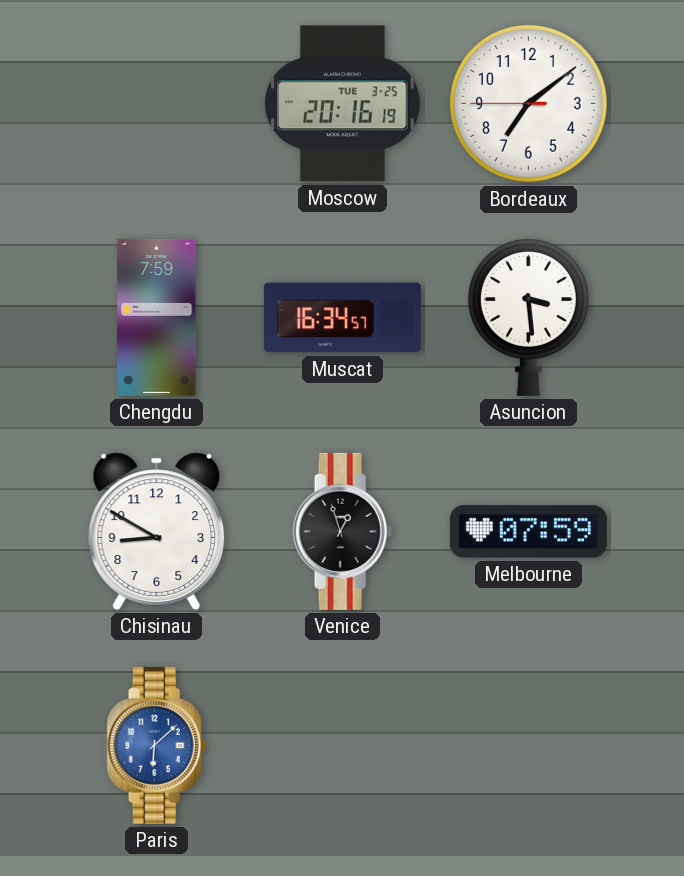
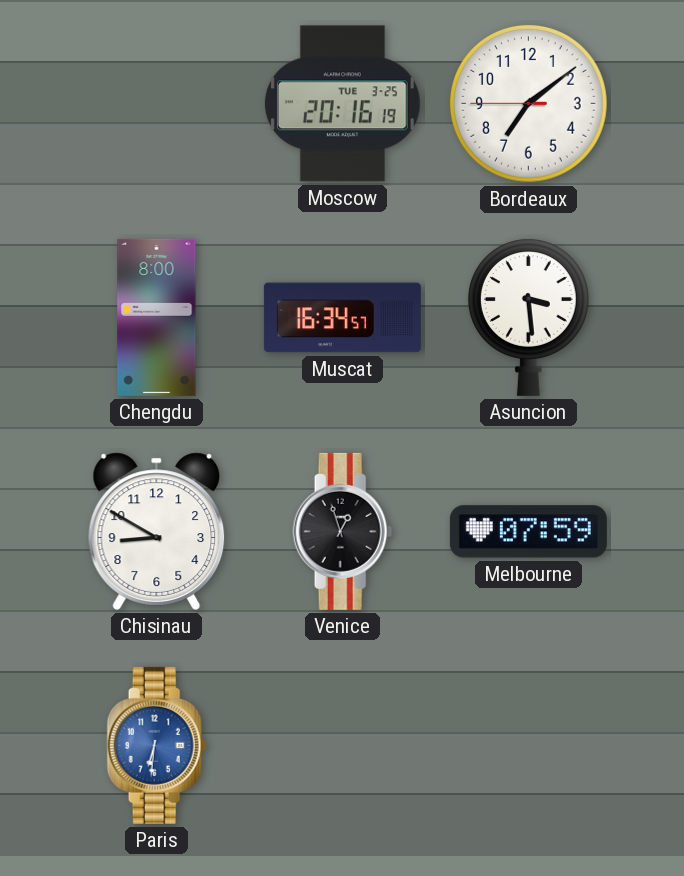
Chengdu: 7:59 -> 8:00
Paris: 6:08 -> 6:31
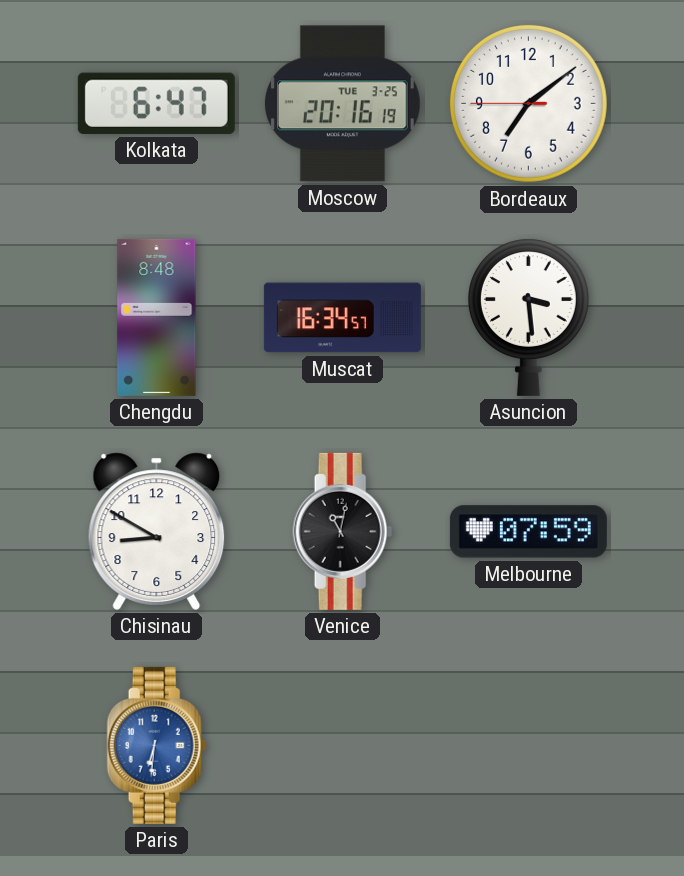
Kolkata: none -> 6:47
Chengdu: 8:00 -> 8:48
Venice: 12:57 -> 11:02
